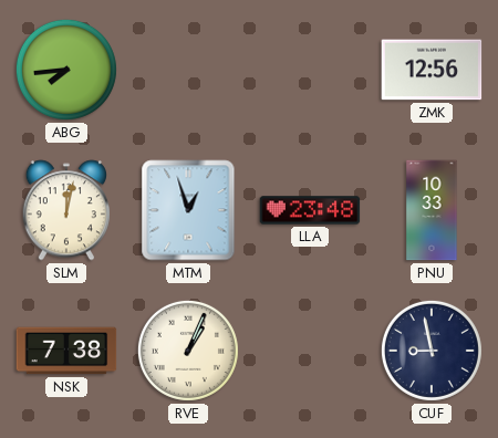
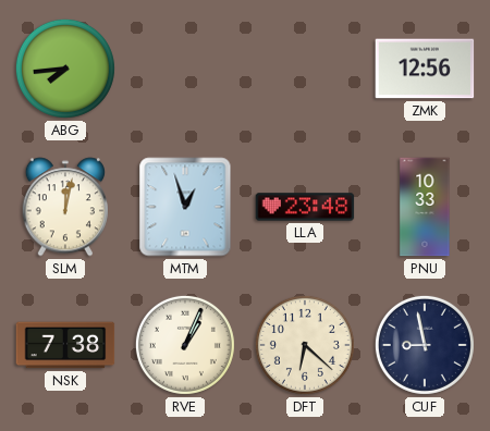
DFT: none -> 6:22
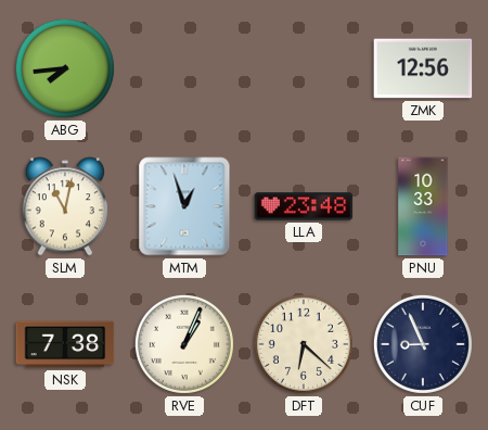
SLM: 12:02 -> 11:02
CUF: 8:58 -> 8:56
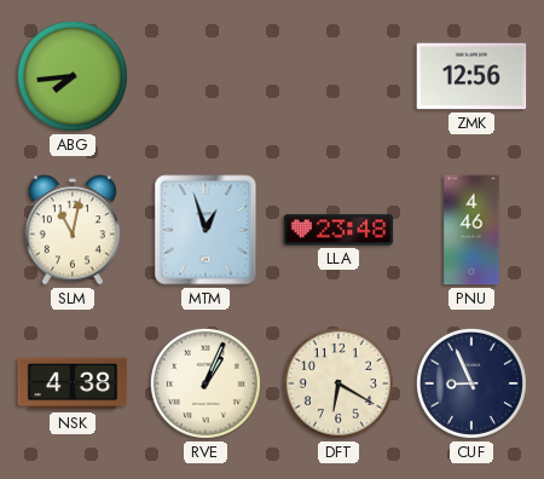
PNU: 10:33 -> 4:46
NSK: 7:38 -> 4:38
DFT: 6:22 -> 6:20
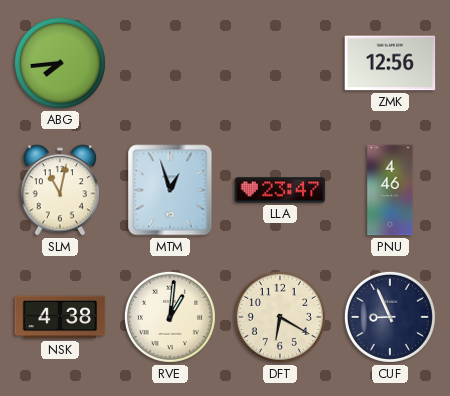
LLA: 23:48 -> 23:47
RVE: 1:04 -> 1:01
